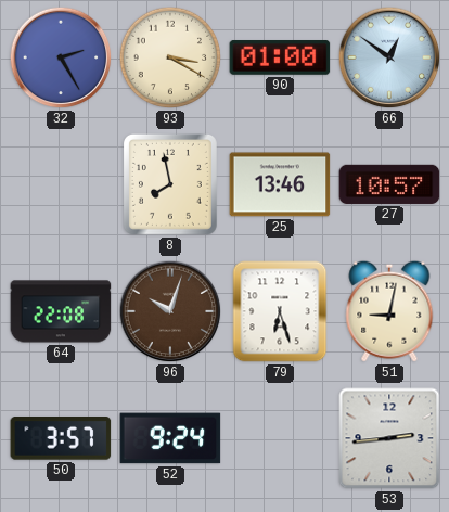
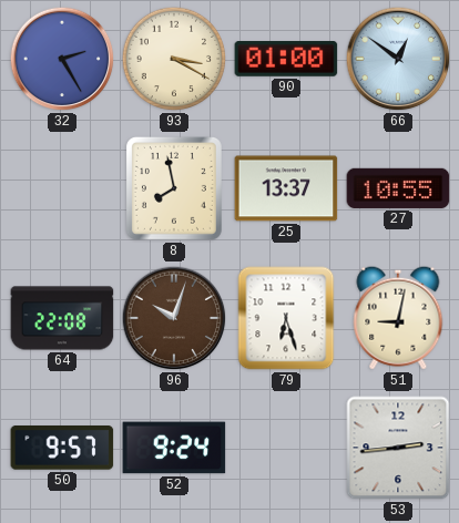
25: 13:46 -> 13:37
27: 10:57 -> 10:55
50: 3:57 -> 9:57
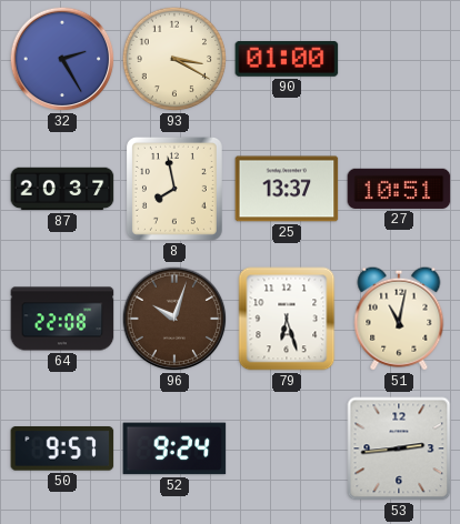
66: 12:51 -> none
87: none -> 20:37
27: 10:55 -> 10:51
51: 9:02 -> 11:02
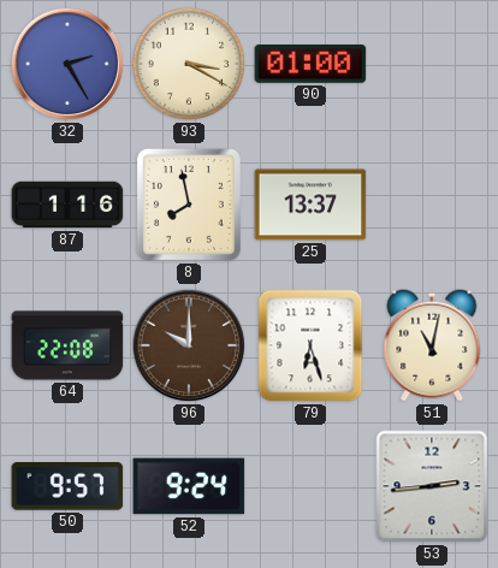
87: 20:37 -> 1:16
27: 10:51 -> none
96: 10:03 -> 10:00
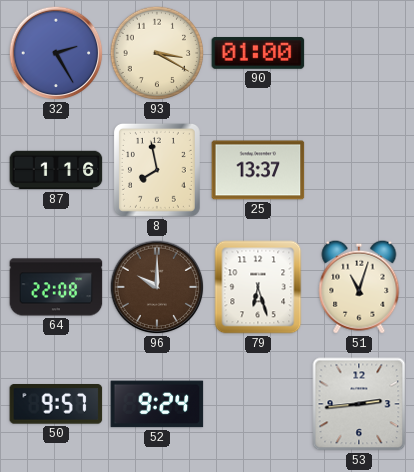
51: 11:02 -> 11:03
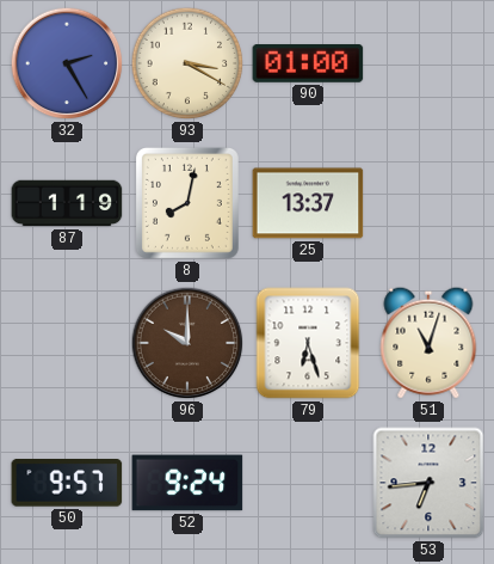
87: 1:16 -> 1:19
8: 7:58 -> 8:02
64: 22:08 -> none
53: 2:44 -> 6:44
